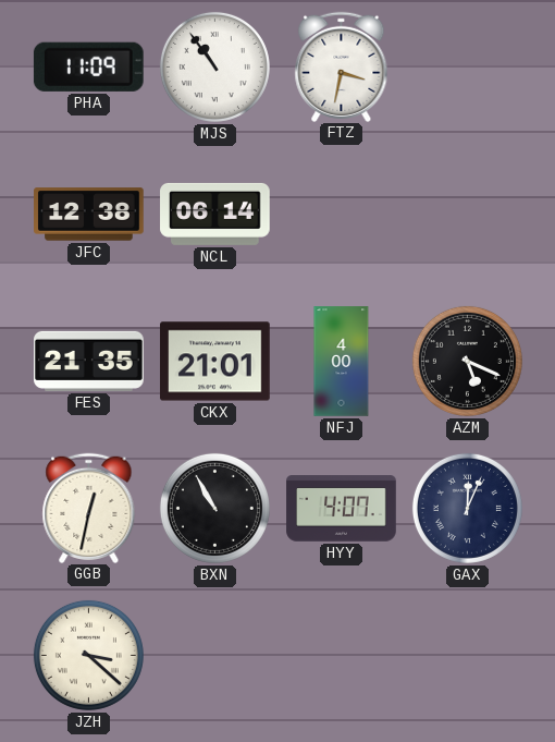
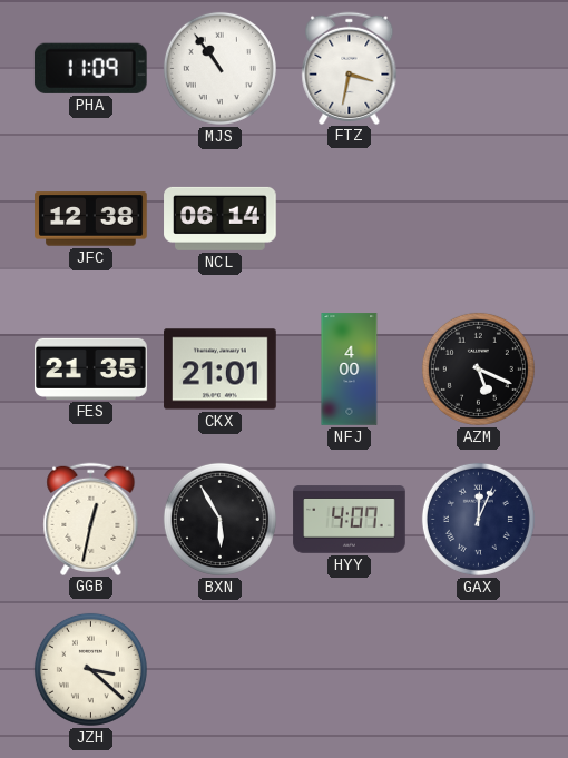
BXN: 10:55 -> 5:55
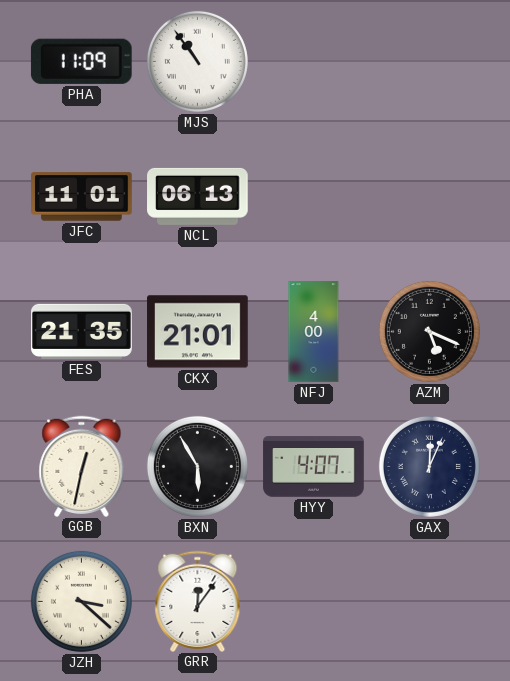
FTZ: 3:32 -> none
JFC: 12:38 -> 11:01
NCL: 06:14 -> 06:13
GRR: none -> 12:06
